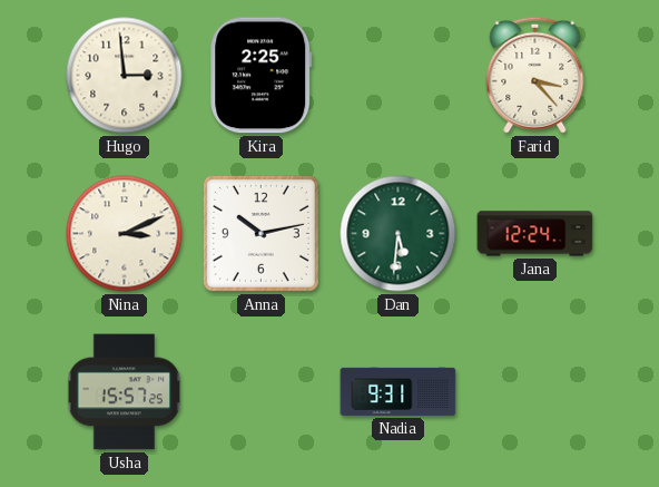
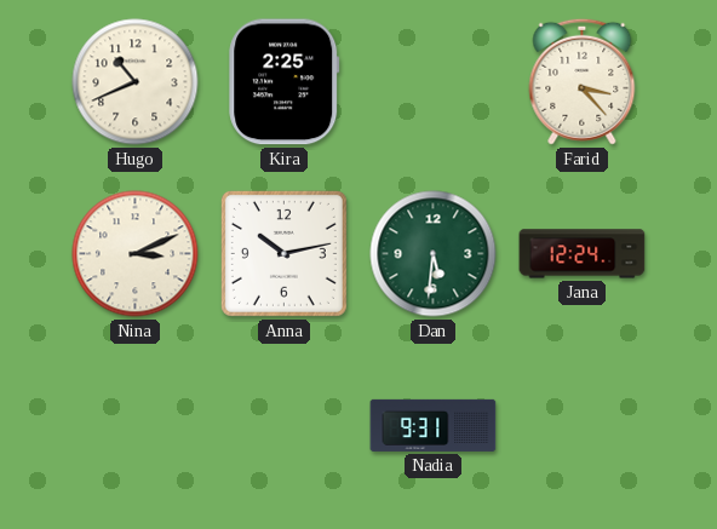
Hugo: 2:59 -> 10:41
Usha: 15:57 -> none
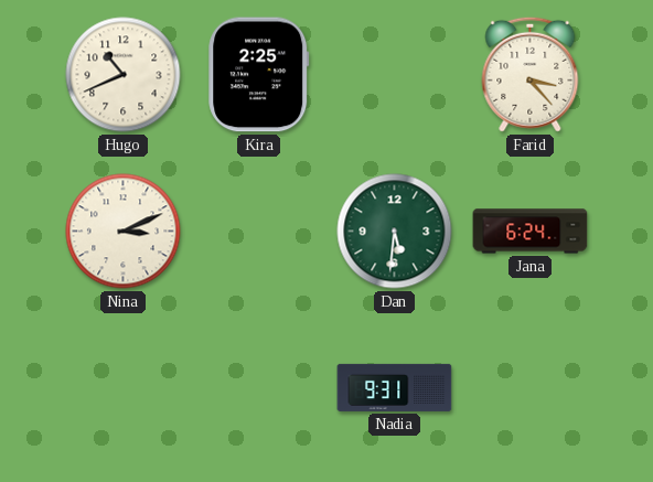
Anna: 10:13 -> none
Jana: 12:24 -> 6:24
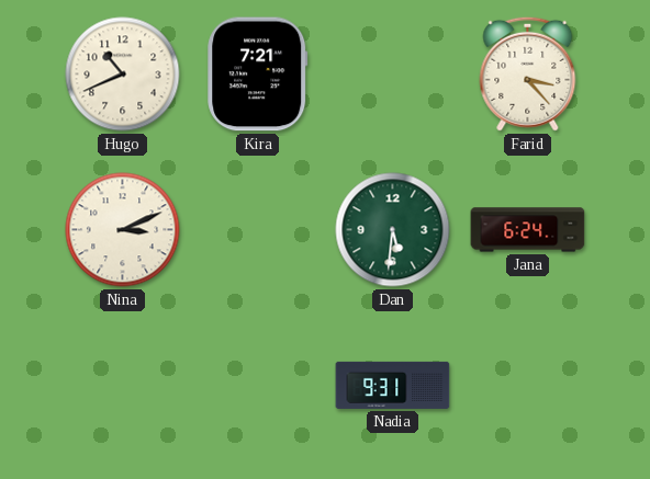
Kira: 2:25 -> 7:21
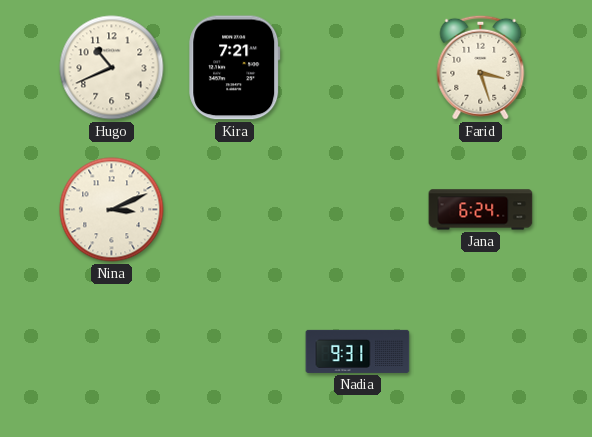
Farid: 3:23 -> 3:27
Dan: 5:31 -> none
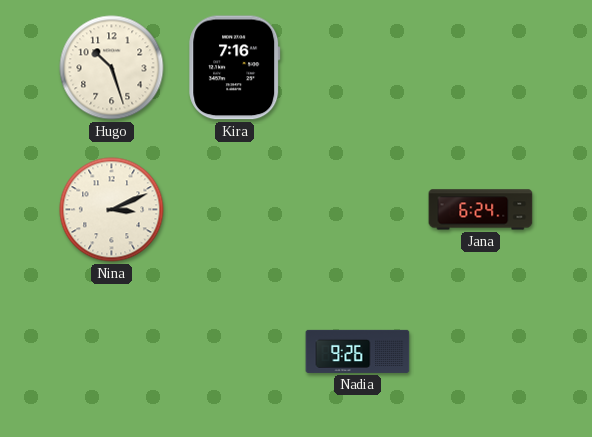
Hugo: 10:41 -> 10:27
Kira: 7:21 -> 7:16
Farid: 3:27 -> none
Nadia: 9:31 -> 9:26
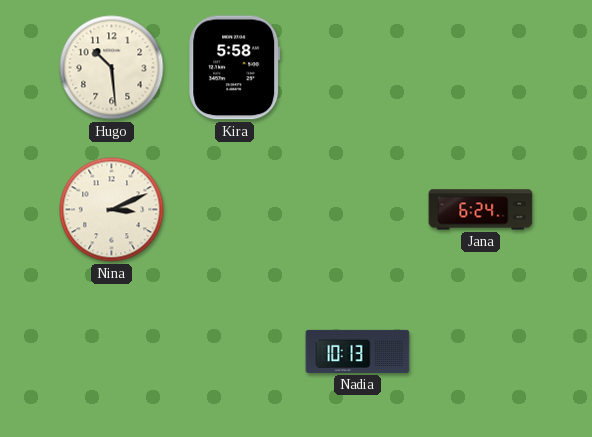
Hugo: 10:27 -> 10:29
Kira: 7:16 -> 5:58
Nadia: 9:26 -> 10:13
